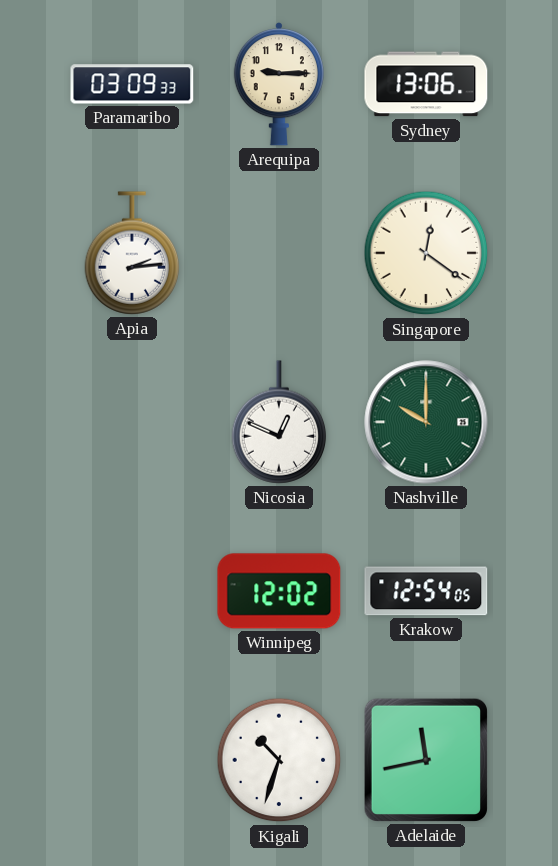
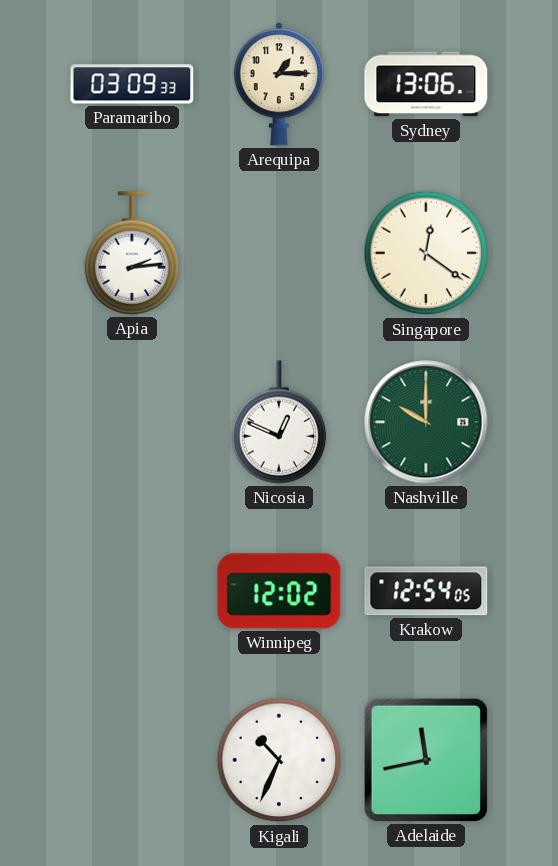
Arequipa: 9:15 -> 1:15
Kigali: 10:33 -> 10:34
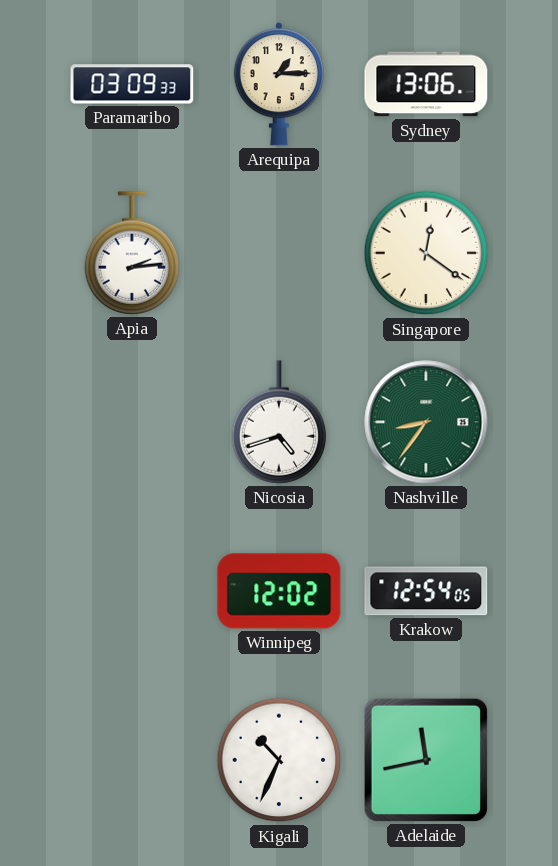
Nicosia: 12:49 -> 4:42
Nashville: 10:00 -> 8:36
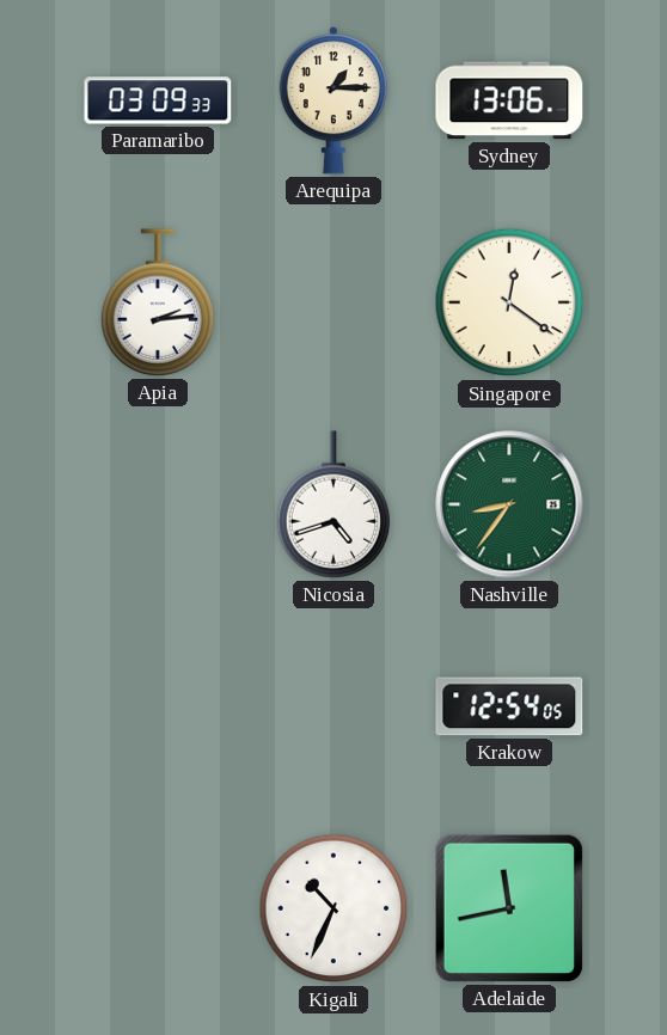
Winnipeg: 12:02 -> none
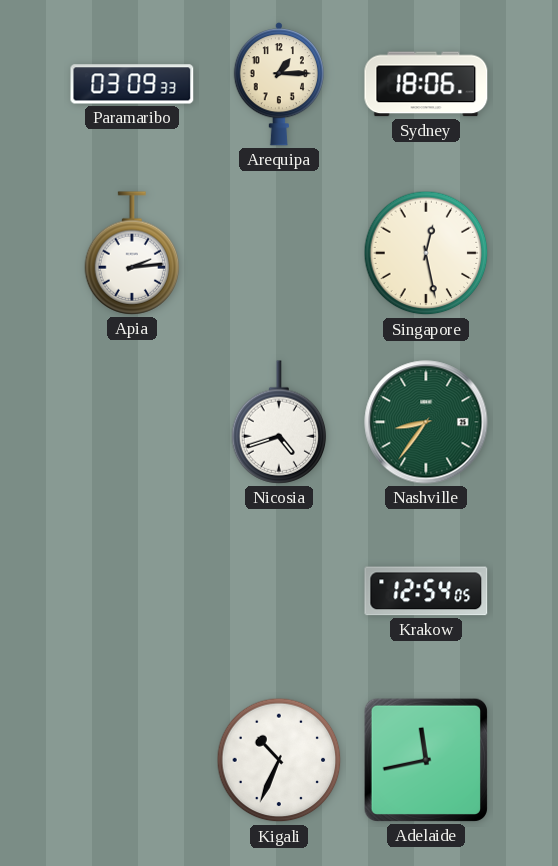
Sydney: 13:06 -> 18:06
Singapore: 12:21 -> 12:28
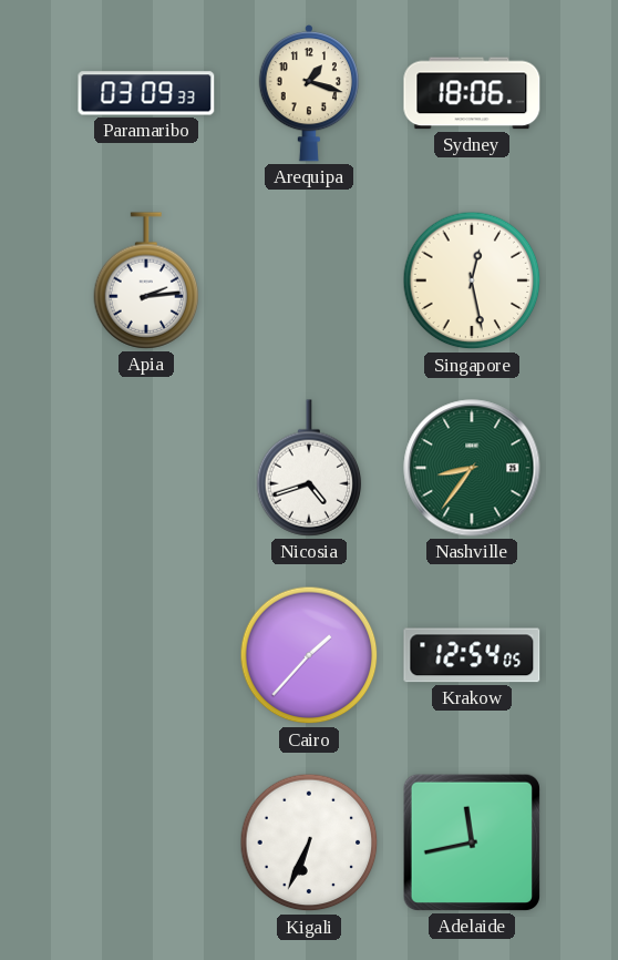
Arequipa: 1:15 -> 1:18
Cairo: none -> 1:37
Kigali: 10:34 -> 6:34
